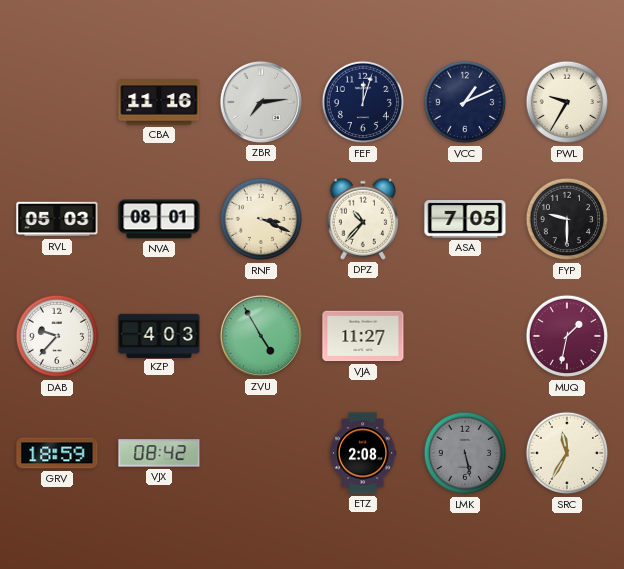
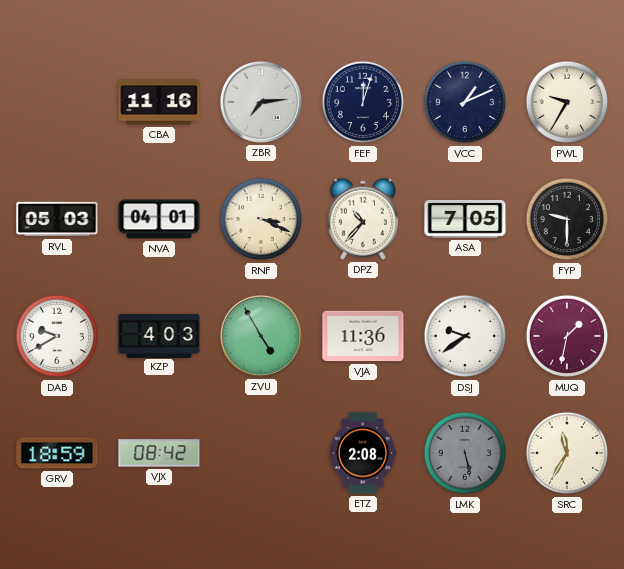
NVA: 08:01 -> 04:01
DAB: 9:37 -> 9:40
VJA: 11:27 -> 11:36
DSJ: none -> 9:39
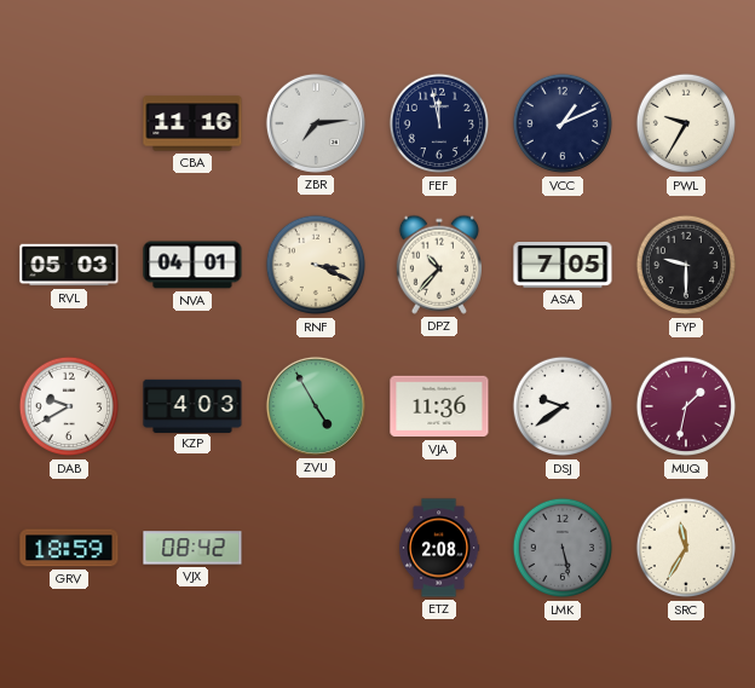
FEF: 12:03 -> 11:58
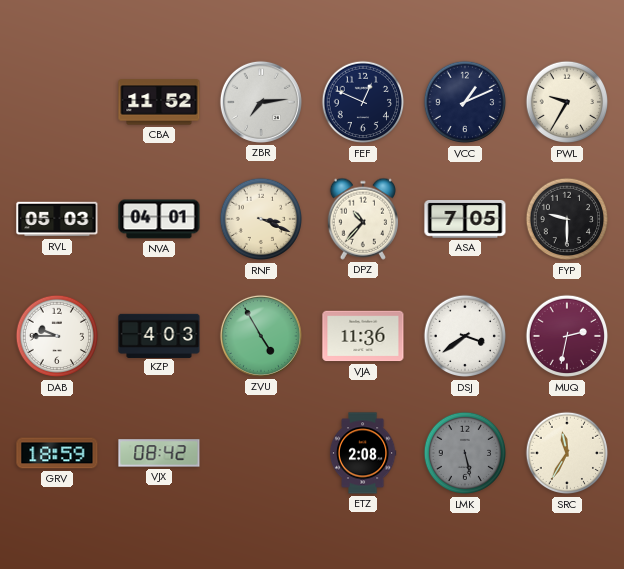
CBA: 11:16 -> 11:52
FEF: 11:58 -> 12:49
DAB: 9:40 -> 9:45
DSJ: 9:39 -> 3:39
MUQ: 1:32 -> 2:32
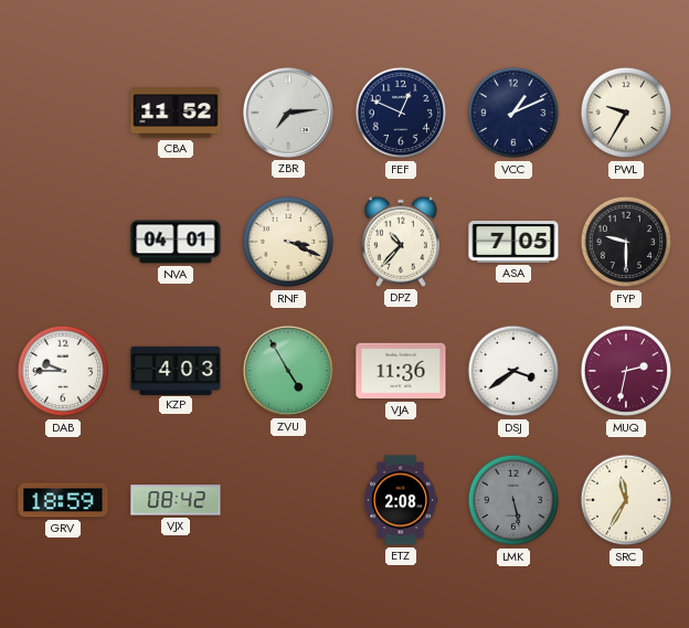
RVL: 05:03 -> none
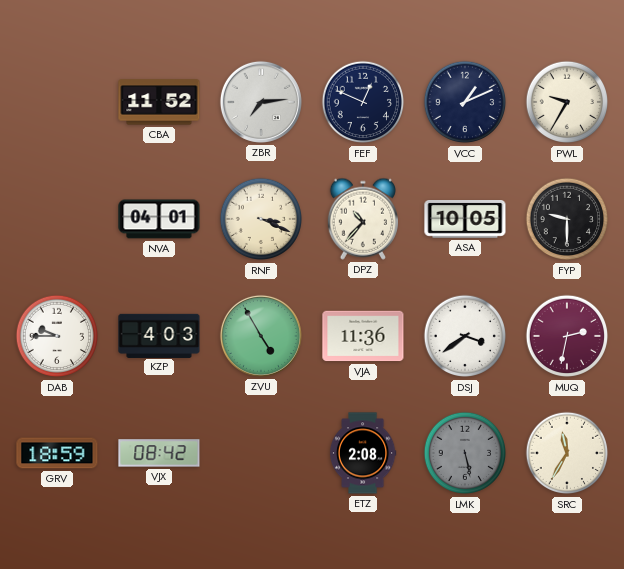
ASA: 7:05 -> 10:05
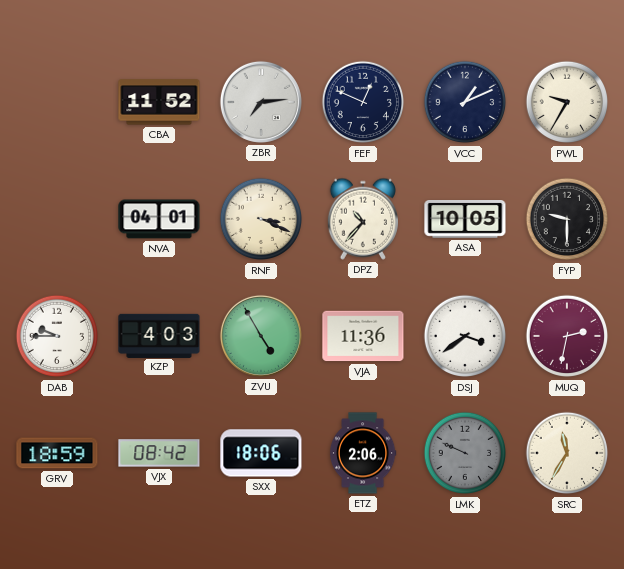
SXX: none -> 18:06
ETZ: 2:08 -> 2:06
LMK: 5:28 -> 9:49
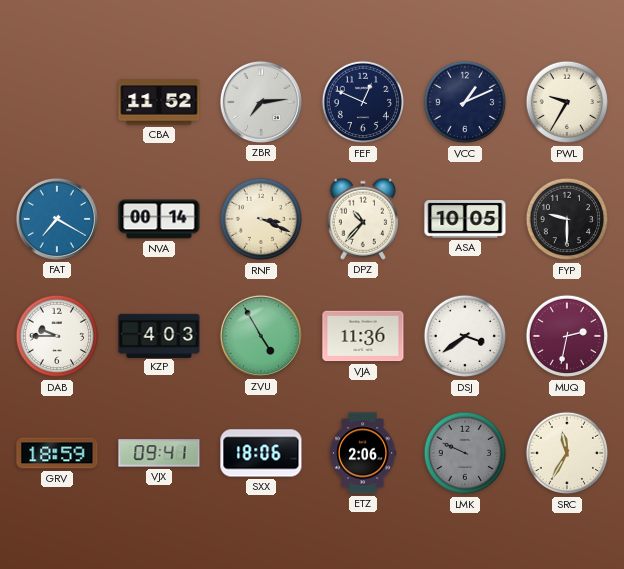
FAT: none -> 7:20
NVA: 04:01 -> 00:14
VJX: 08:42 -> 09:41
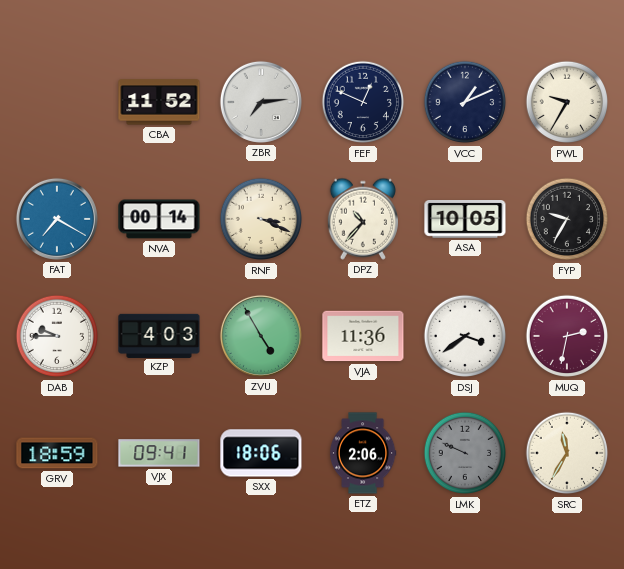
FYP: 9:30 -> 9:35
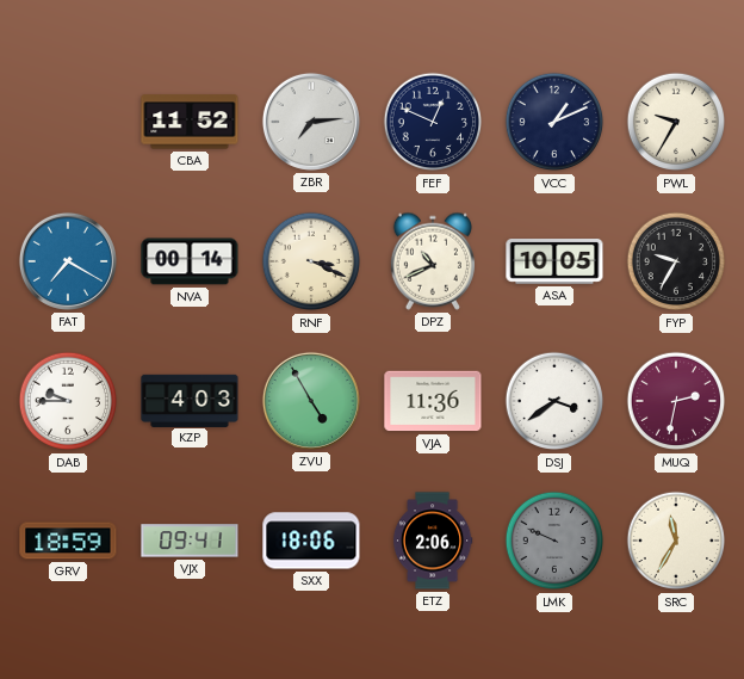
DPZ: 10:37 -> 10:41
